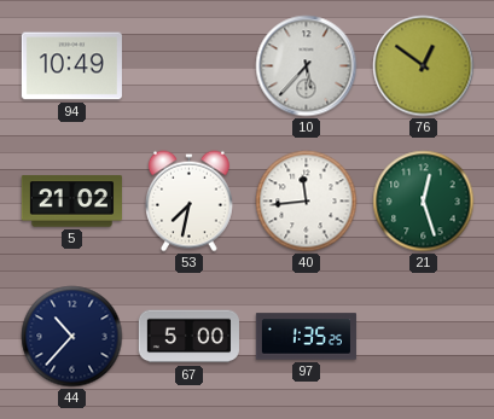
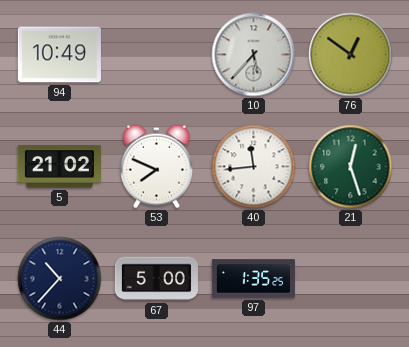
53: 7:32 -> 7:49
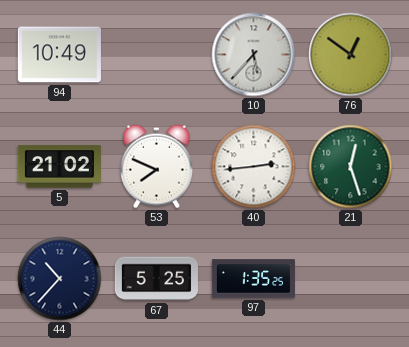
40: 11:44 -> 2:44
67: 5:00 -> 5:25
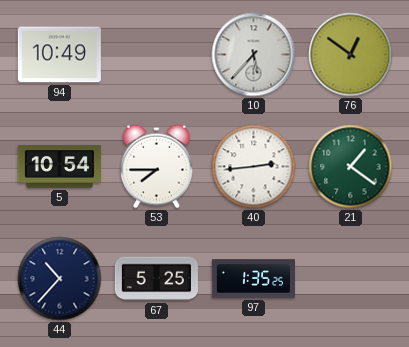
5: 21:02 -> 10:54
53: 7:49 -> 7:45
21: 12:27 -> 1:21
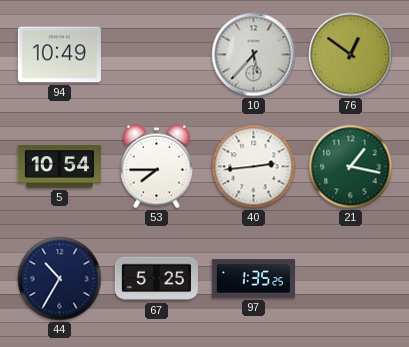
21: 1:21 -> 1:17
44: 10:37 -> 10:35
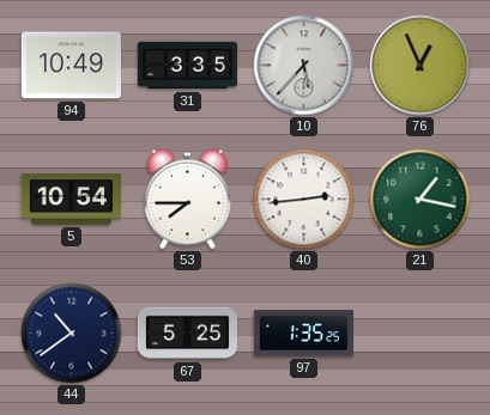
31: none -> 3:35
76: 12:51 -> 12:56
44: 10:35 -> 10:39
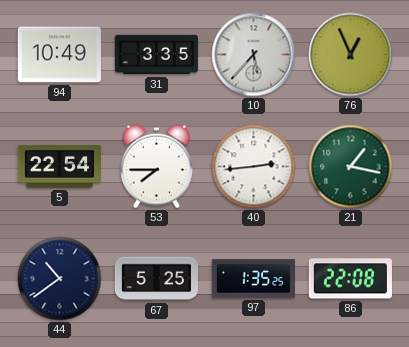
5: 10:54 -> 22:54
86: none -> 22:08
